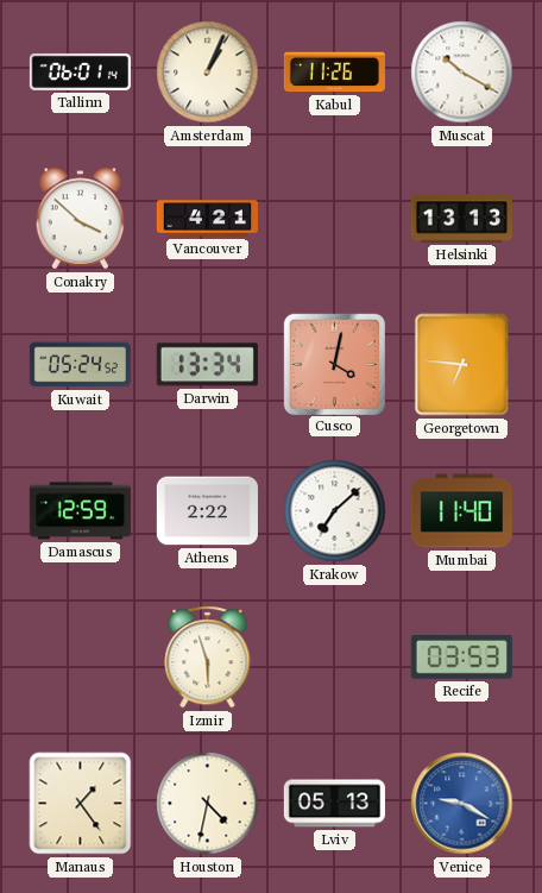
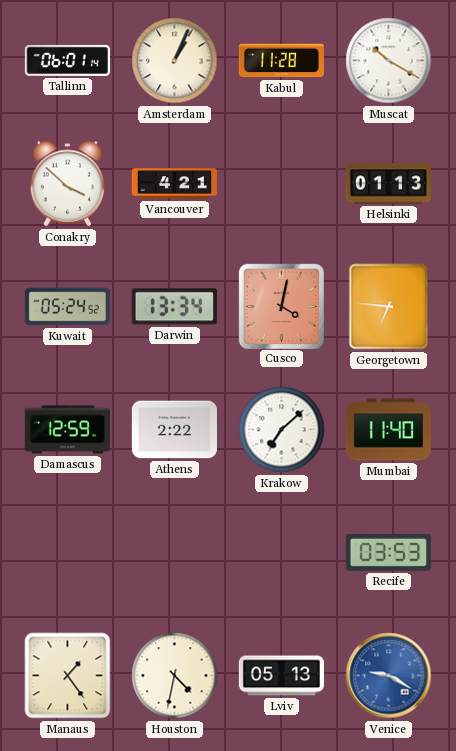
Kabul: 11:26 -> 11:28
Helsinki: 13:13 -> 01:13
Izmir: 5:57 -> none
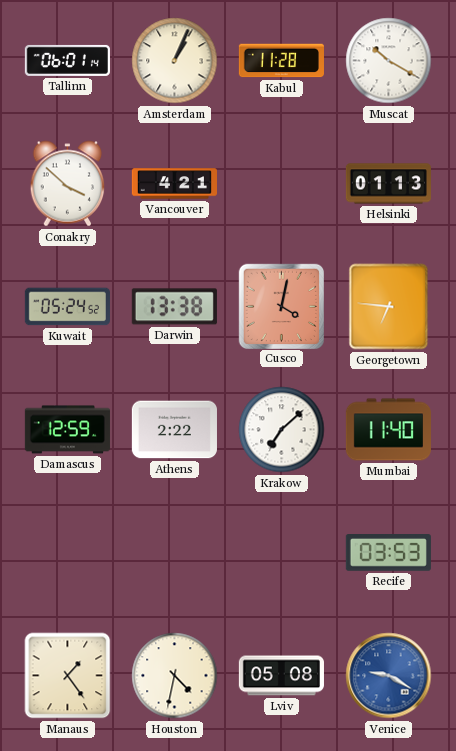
Darwin: 13:34 -> 13:38
Lviv: 05:13 -> 05:08
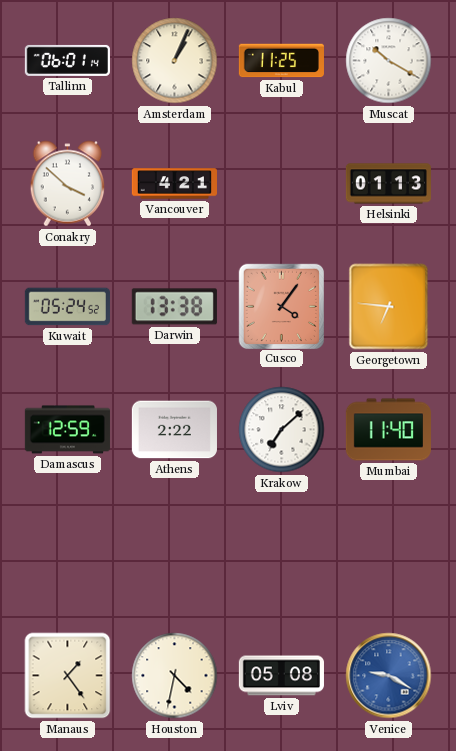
Kabul: 11:28 -> 11:25
Cusco: 4:02 -> 4:06
Recife: 03:53 -> none
